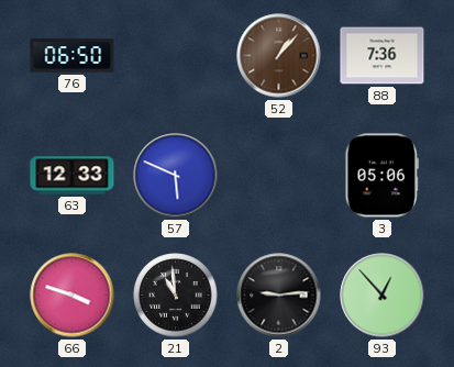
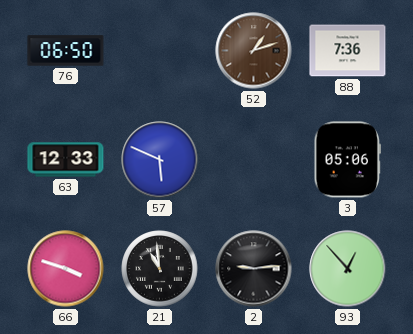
52: 1:07 -> 1:12
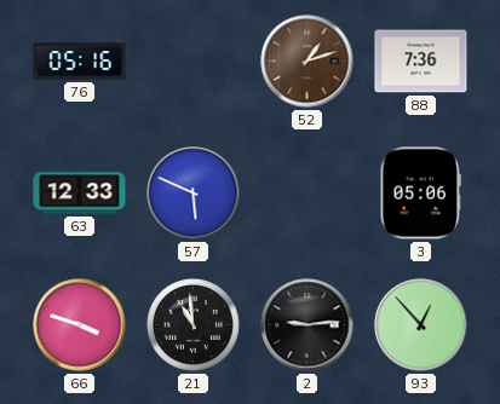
76: 06:50 -> 05:16
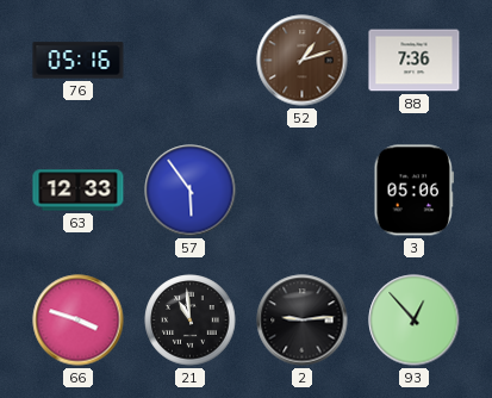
57: 5:49 -> 5:54
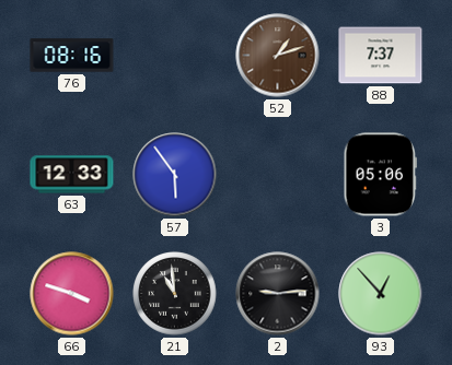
76: 05:16 -> 08:16
88: 7:36 -> 7:37
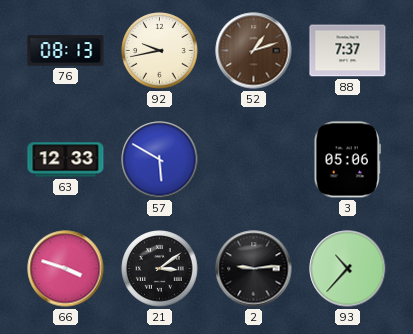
76: 08:16 -> 08:13
92: none -> 9:43
57: 5:54 -> 5:50
21: 10:59 -> 3:09
93: 12:53 -> 10:37
